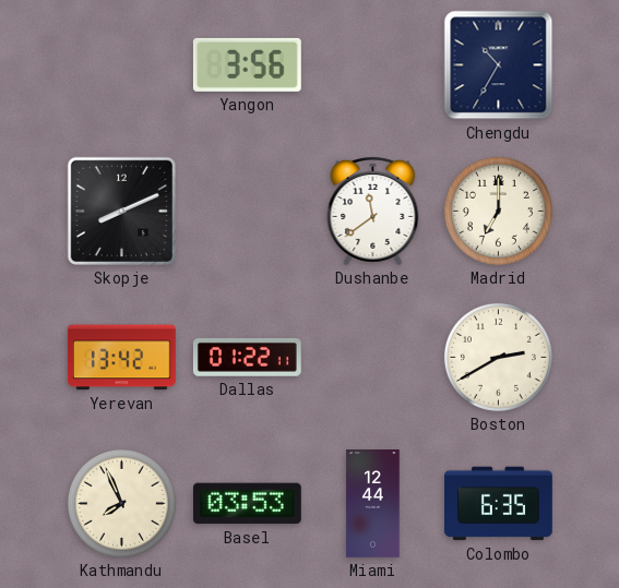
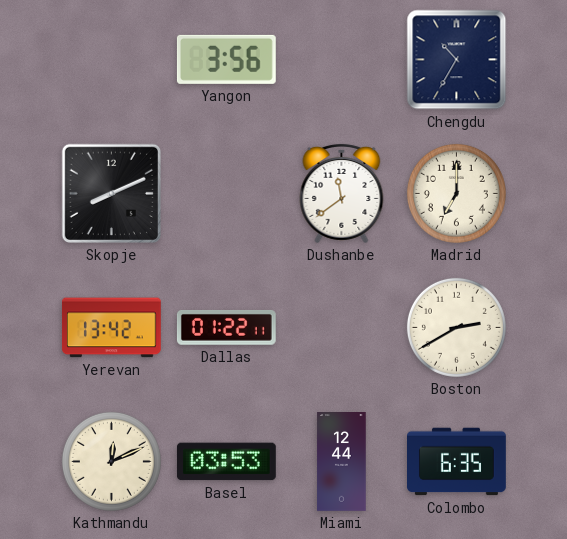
Kathmandu: 7:56 -> 12:11
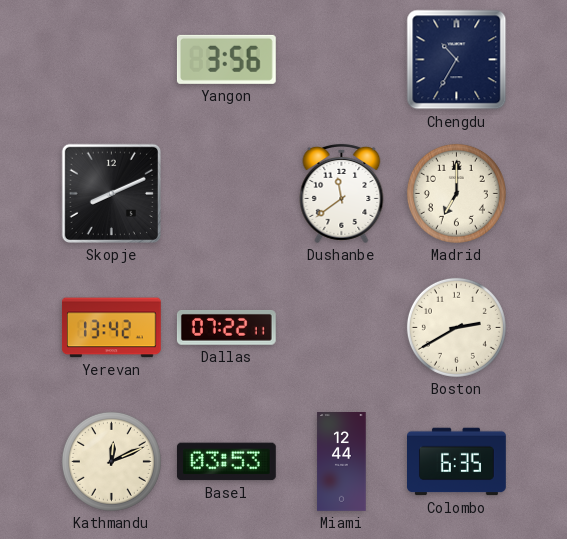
Dallas: 01:22 -> 07:22
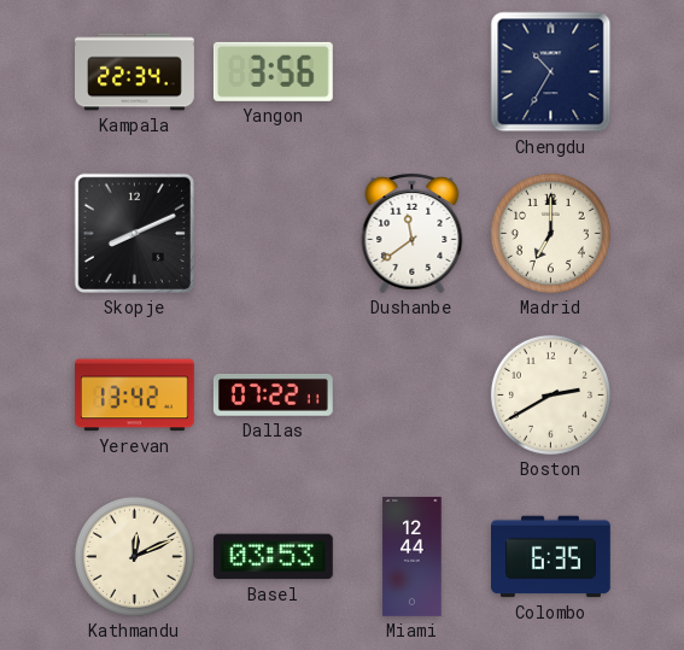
Kampala: none -> 22:34
